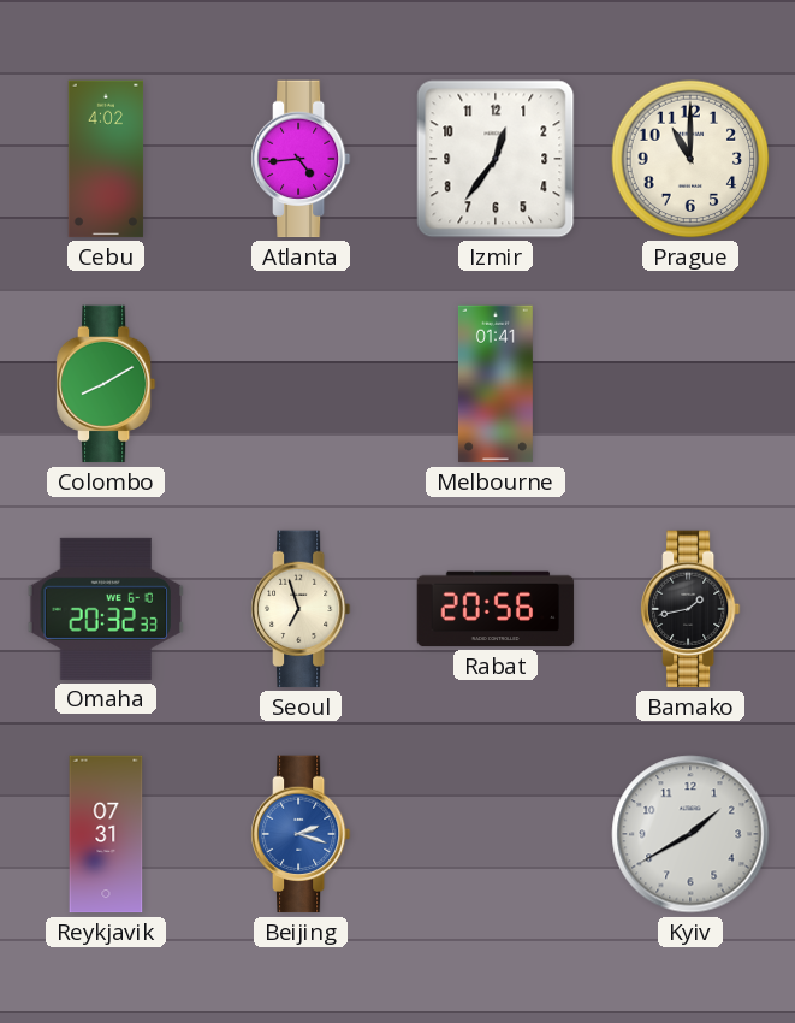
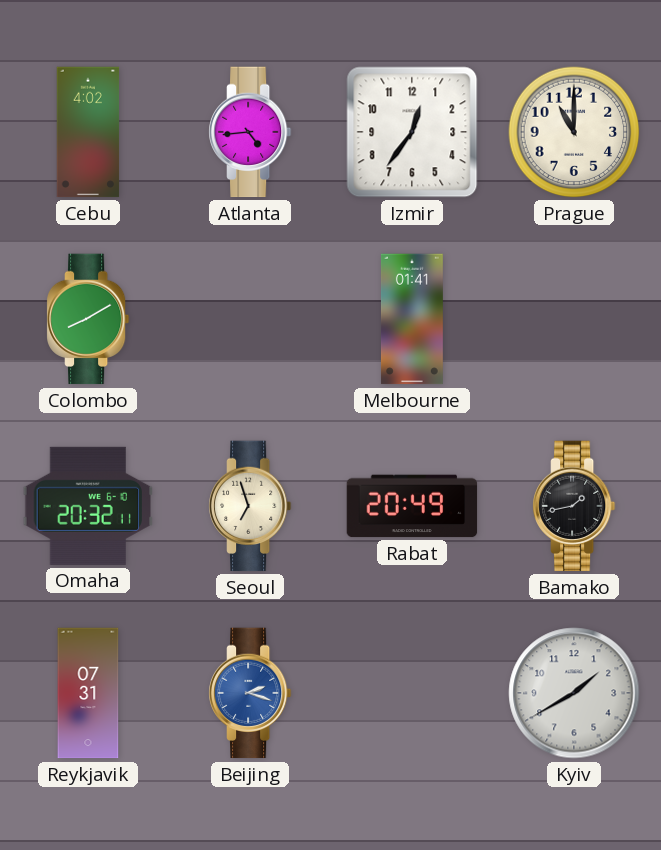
Omaha: 20:32:33 -> 20:32:11
Rabat: 20:56 -> 20:49
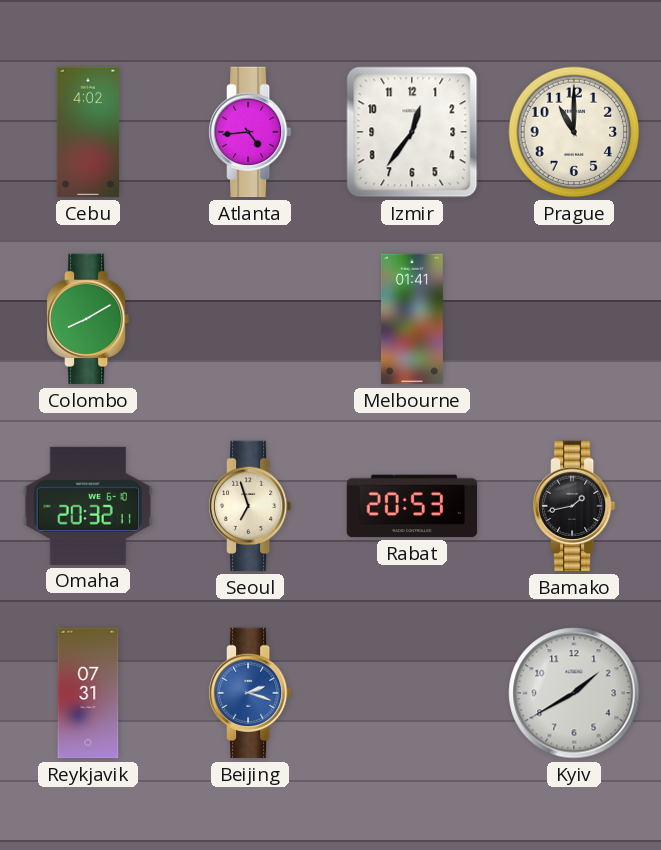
Rabat: 20:49 -> 20:53
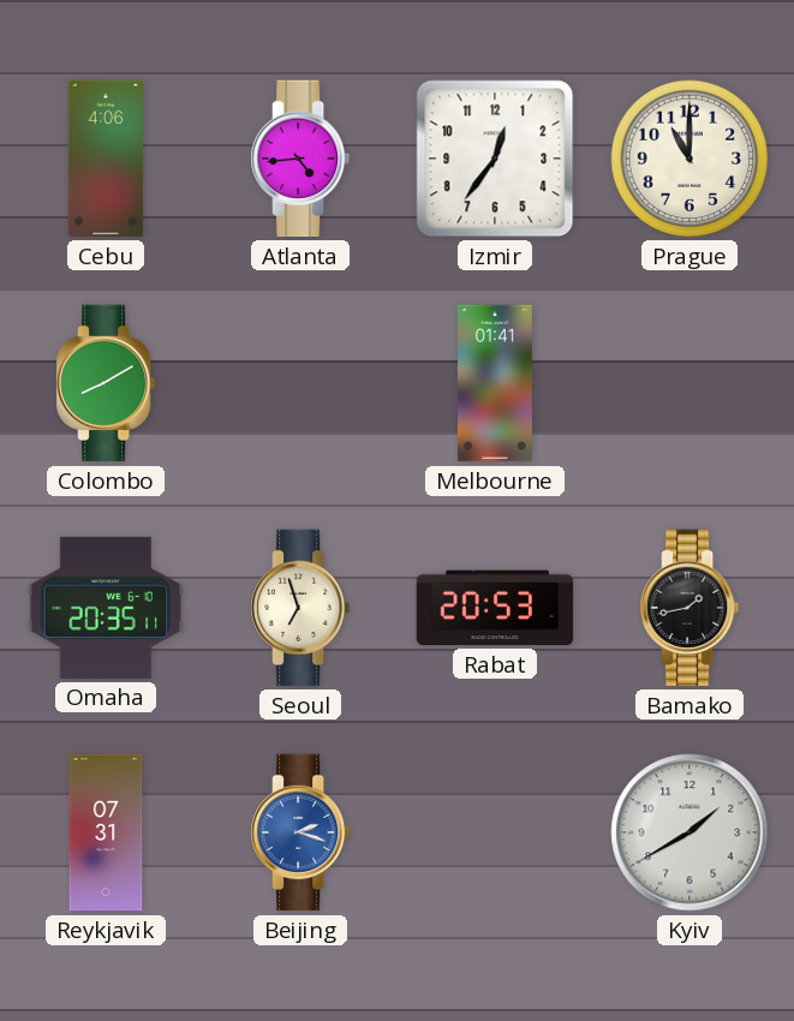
Cebu: 4:02 -> 4:06
Omaha: 20:32 -> 20:35
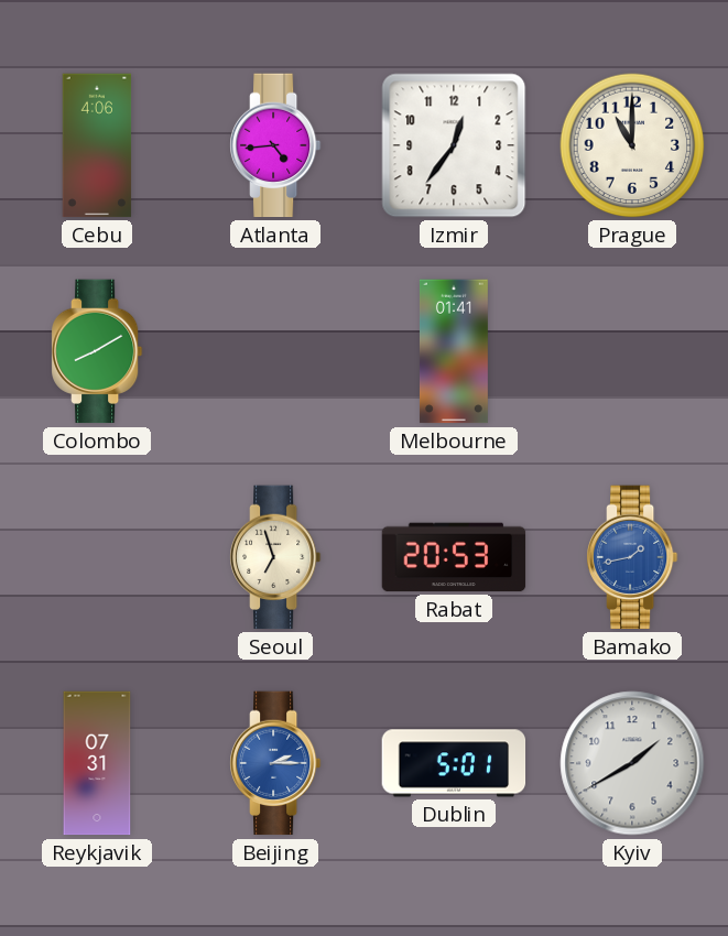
Omaha: 20:35 -> none
Bamako dial: black -> blue
Beijing: 2:18 -> 2:15
Dublin: none -> 5:01
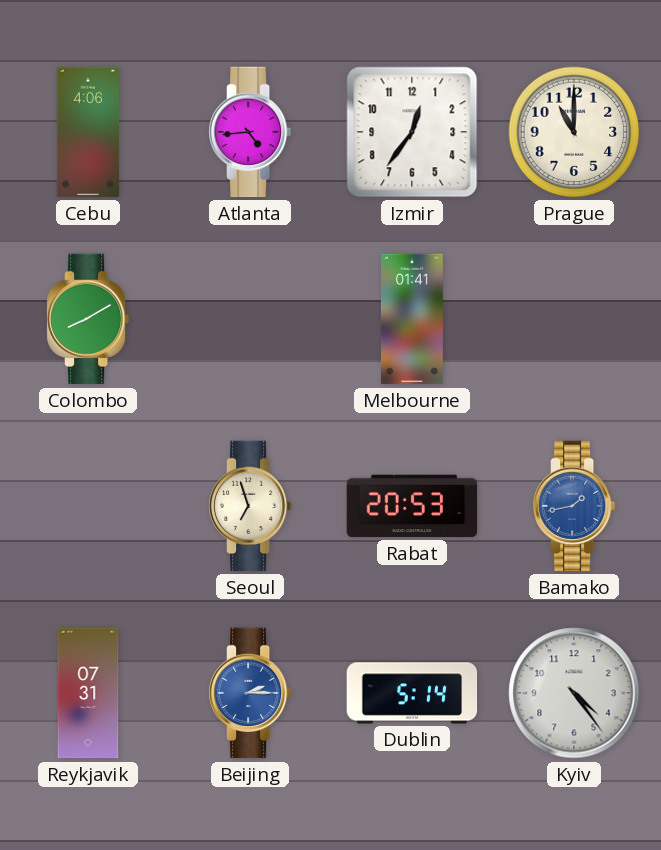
Dublin: 5:01 -> 5:14
Kyiv: 1:40 -> 4:24
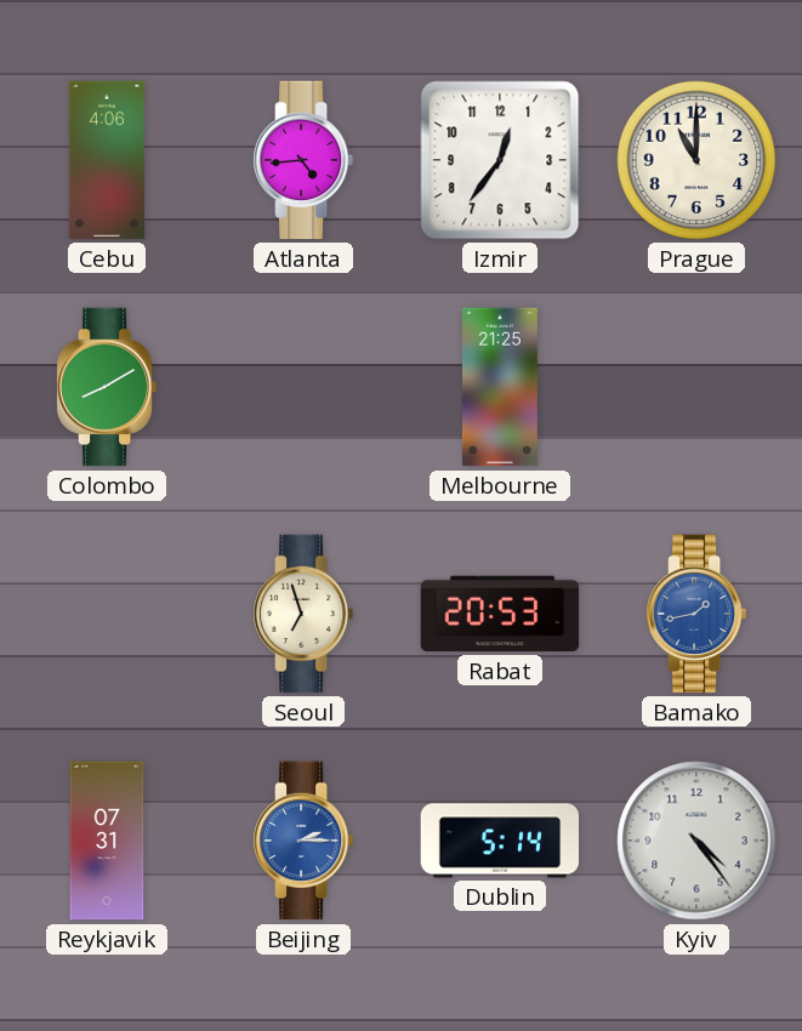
Melbourne: 01:41 -> 21:25
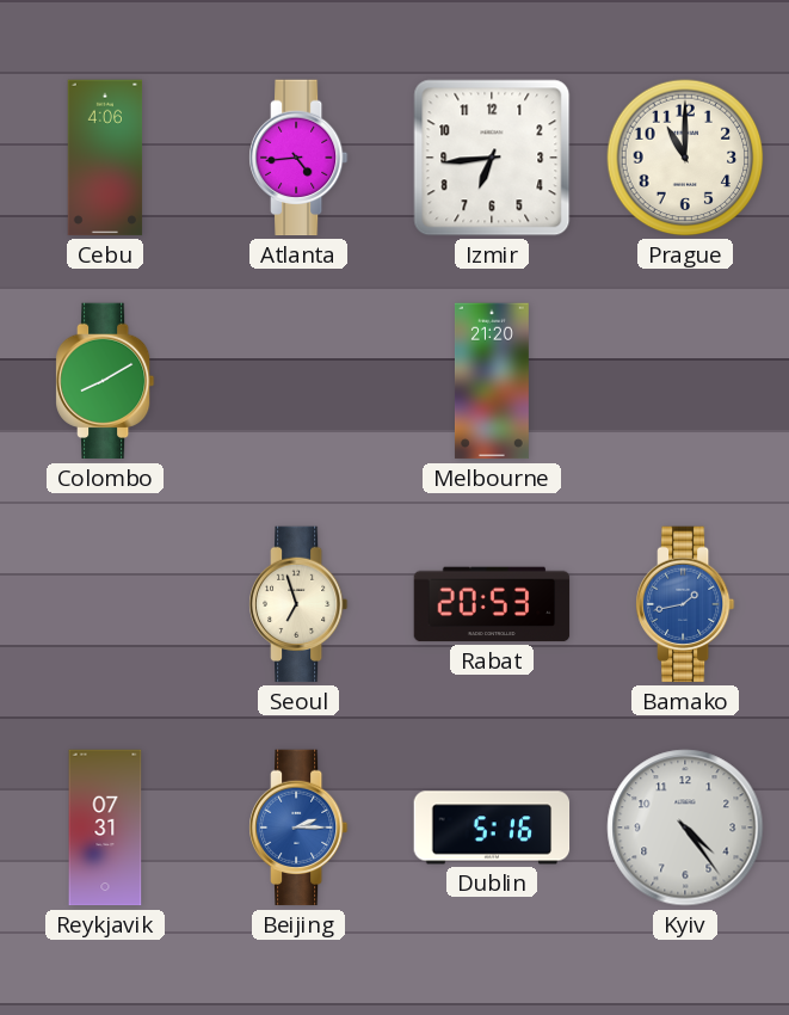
Izmir: 12:36 -> 6:44
Melbourne: 21:25 -> 21:20
Dublin: 5:14 -> 5:16
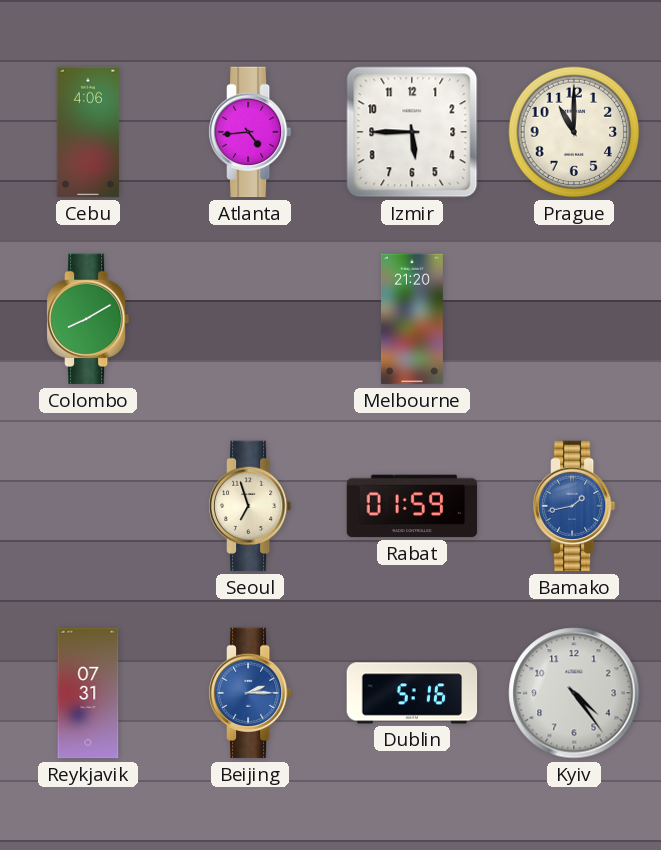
Izmir: 6:44 -> 5:45
Rabat: 20:53 -> 01:59
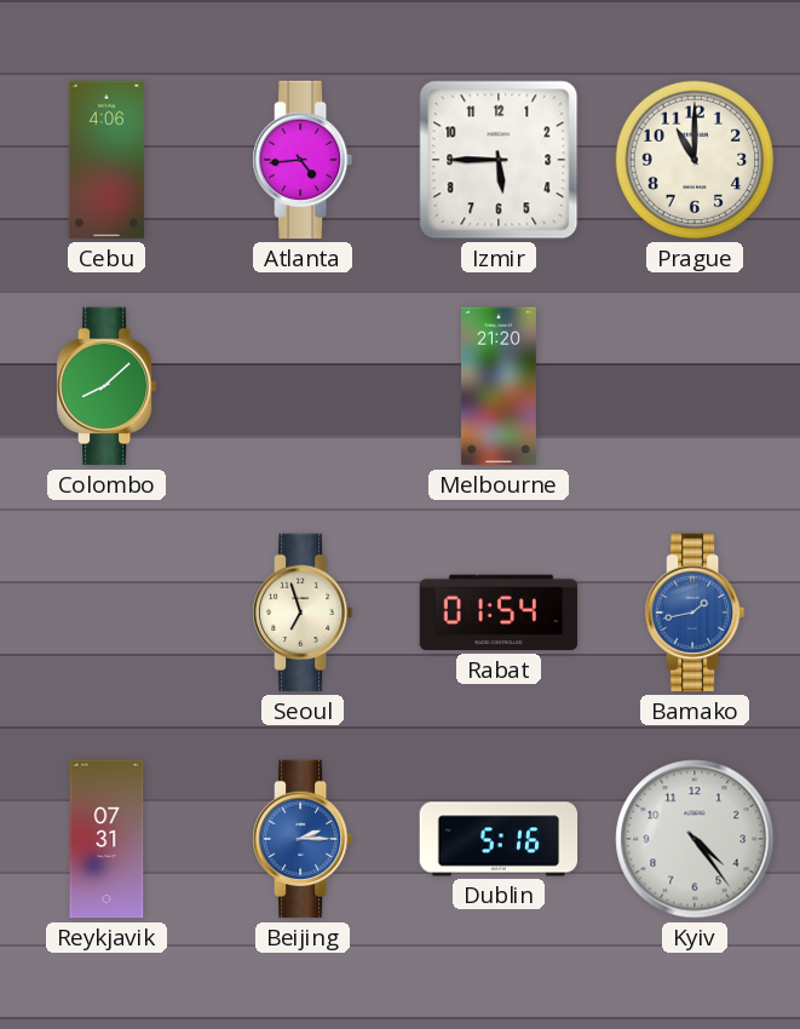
Colombo: 8:10 -> 8:08
Rabat: 01:59 -> 01:54
